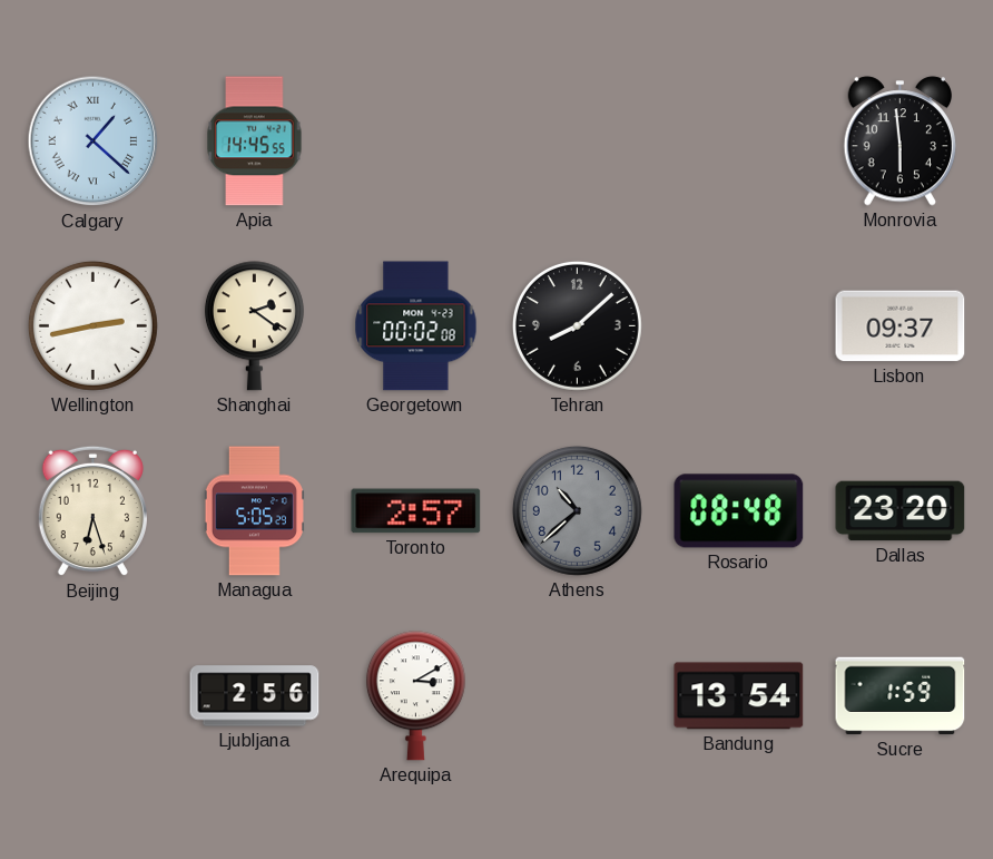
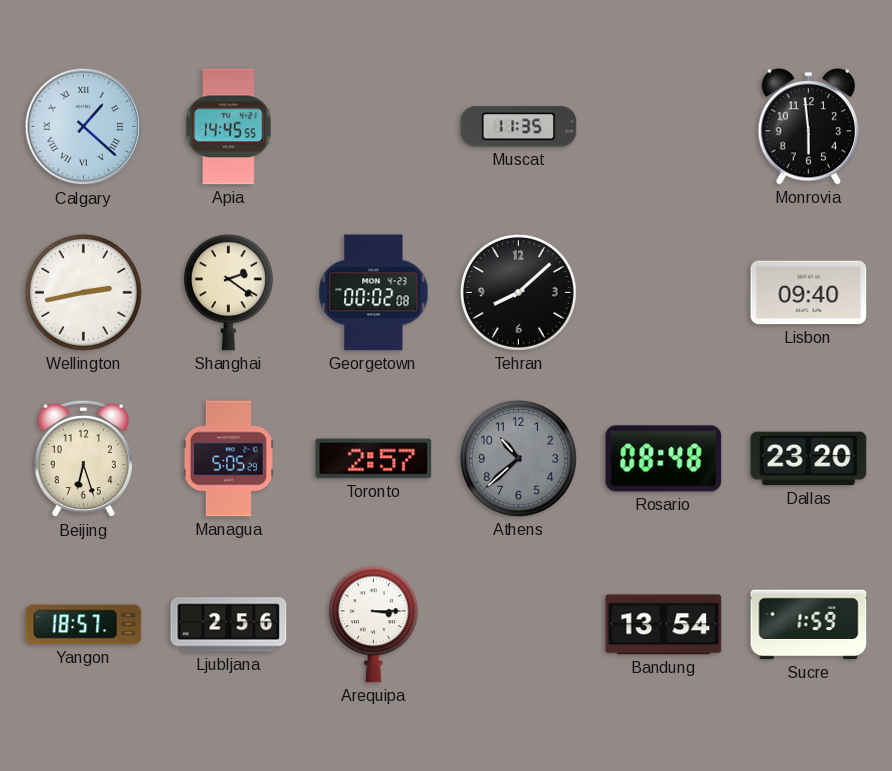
Muscat: none -> 11:35
Lisbon: 09:37 -> 09:40
Yangon: none -> 18:57
Arequipa: 3:10 -> 3:15
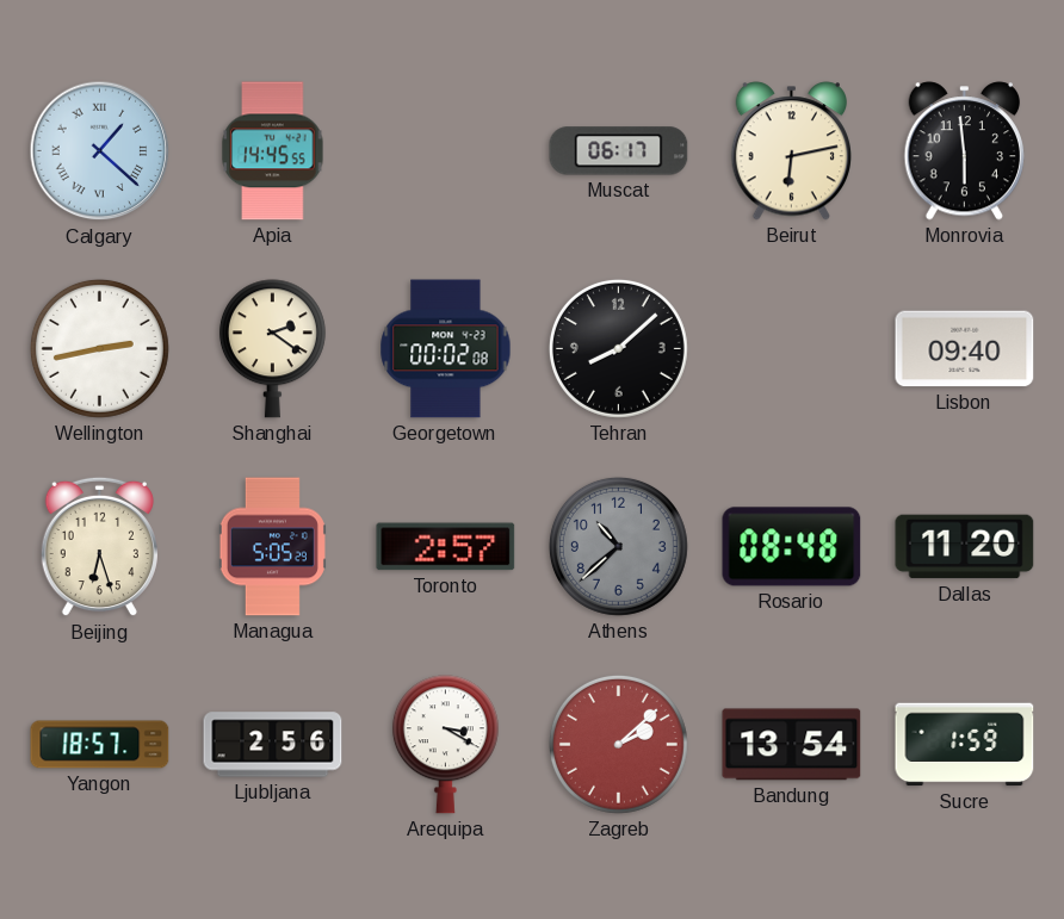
Muscat: 11:35 -> 06:17
Beirut: none -> 6:13
Dallas: 23:20 -> 11:20
Arequipa: 3:15 -> 3:20
Zagreb: none -> 2:08
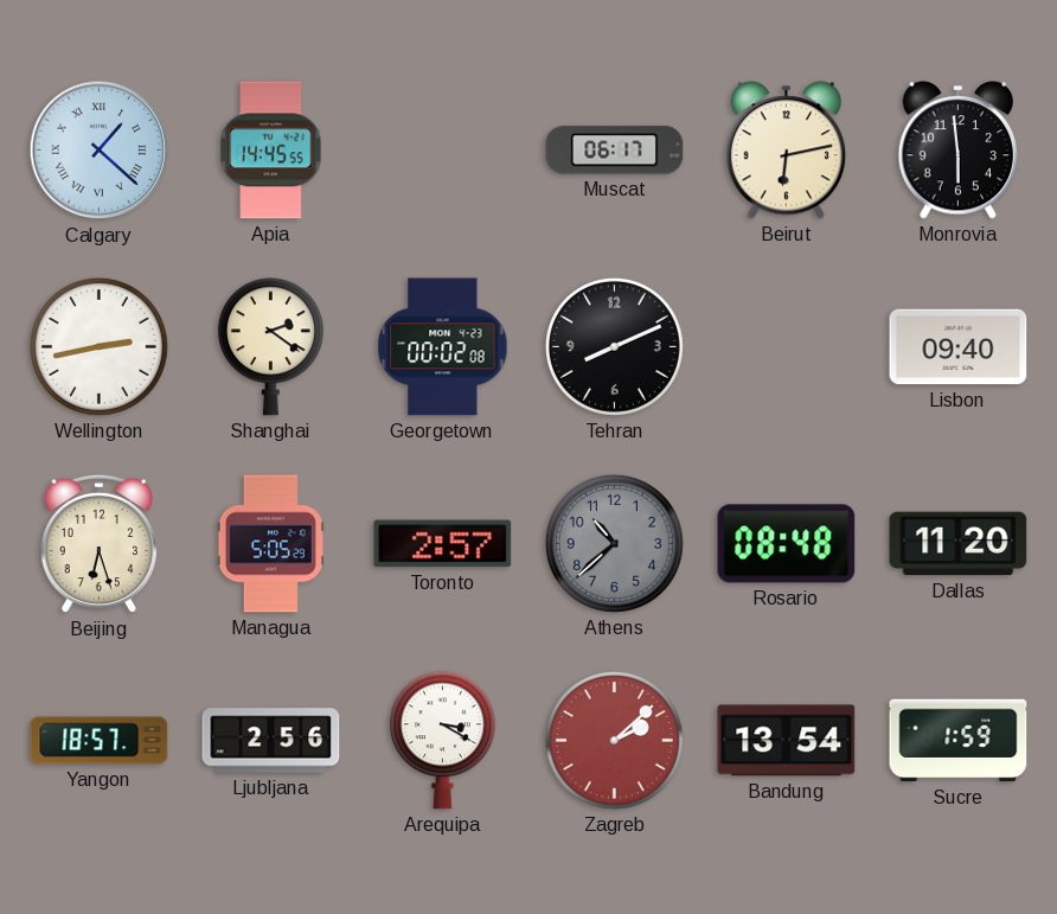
Tehran: 8:08 -> 8:11
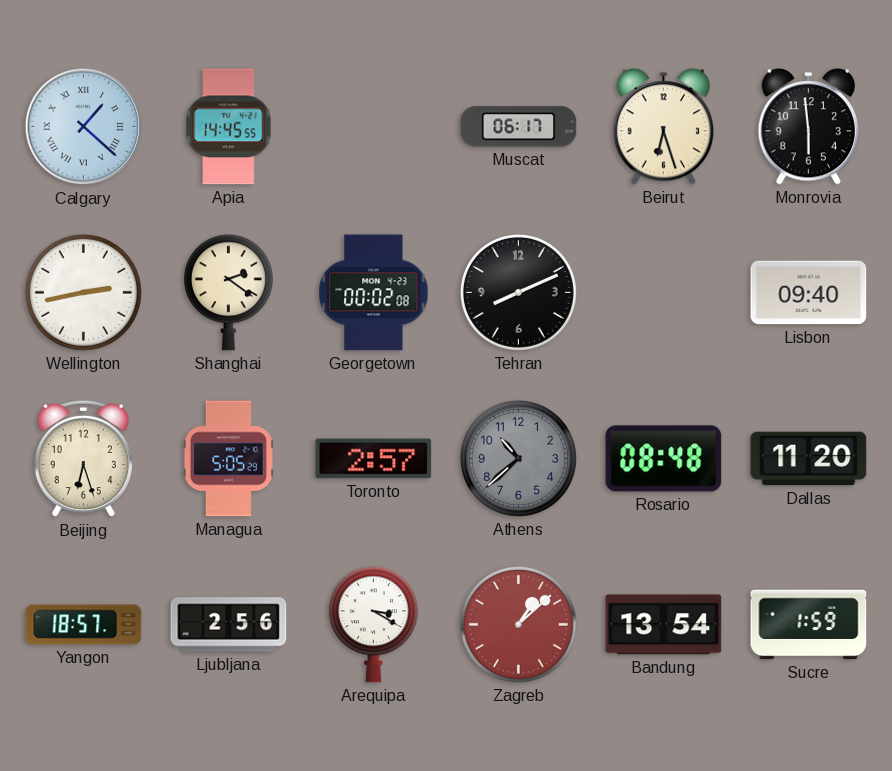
Beirut: 6:13 -> 6:27
Zagreb: 2:08 -> 1:08
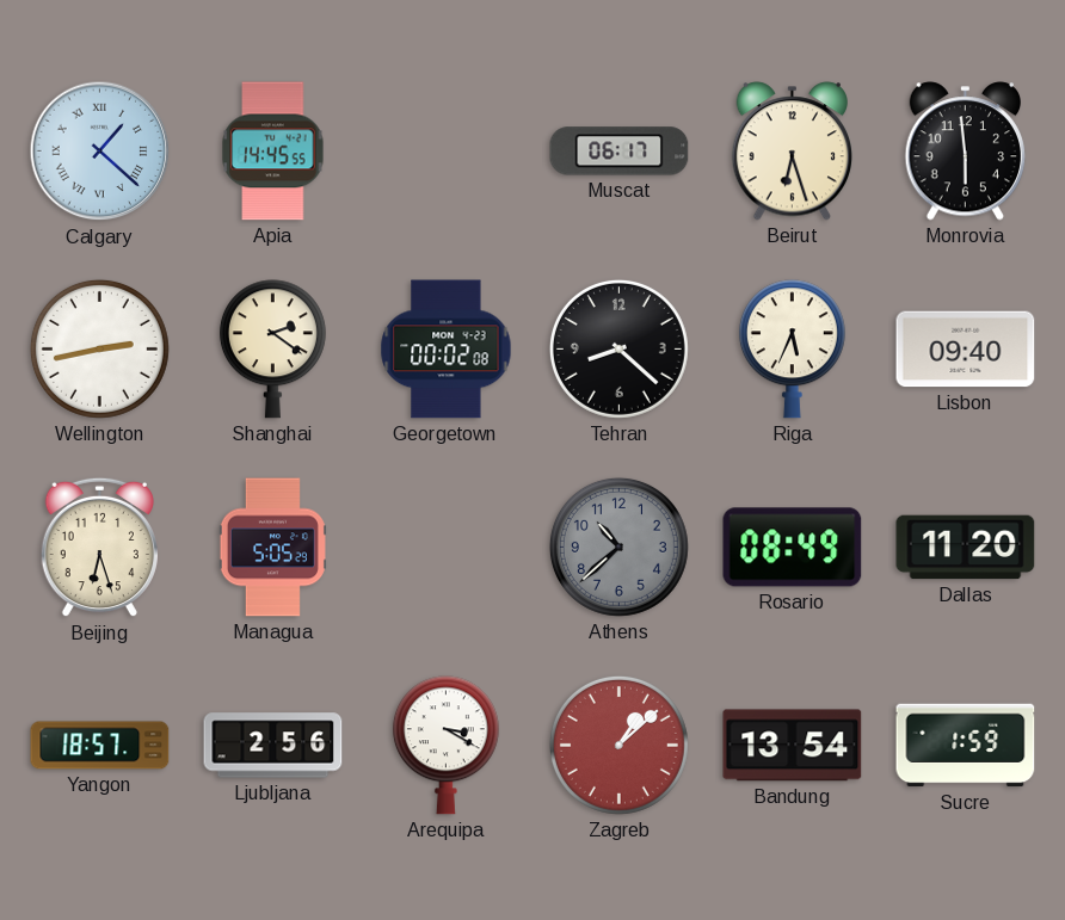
Tehran: 8:11 -> 8:22
Riga: none -> 5:34
Toronto: 2:57 -> none
Rosario: 08:48 -> 08:49
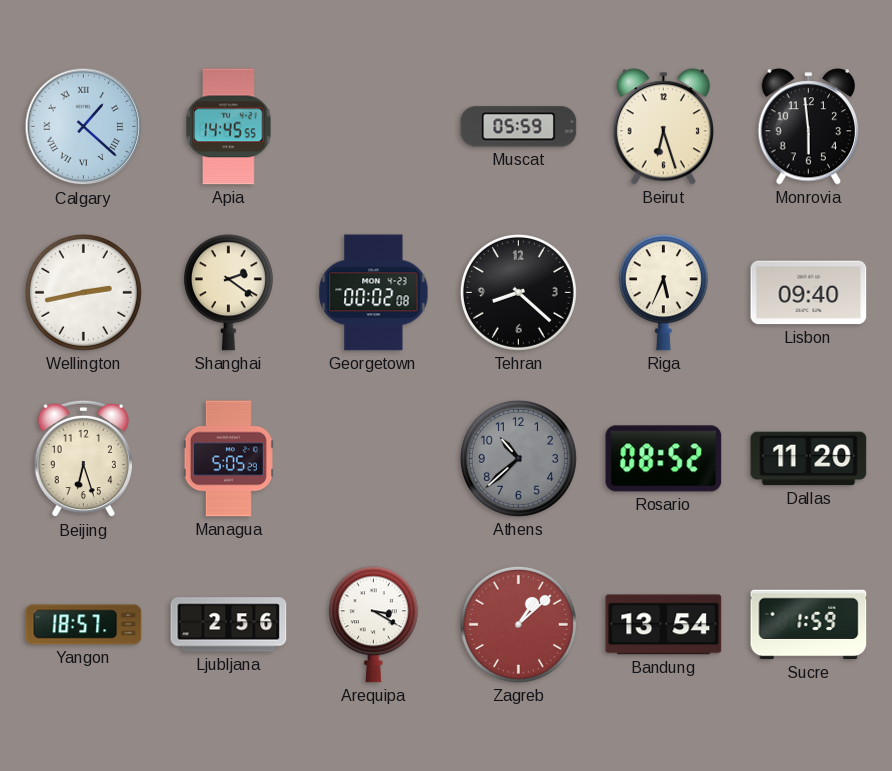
Muscat: 06:17 -> 05:59
Rosario: 08:49 -> 08:52
